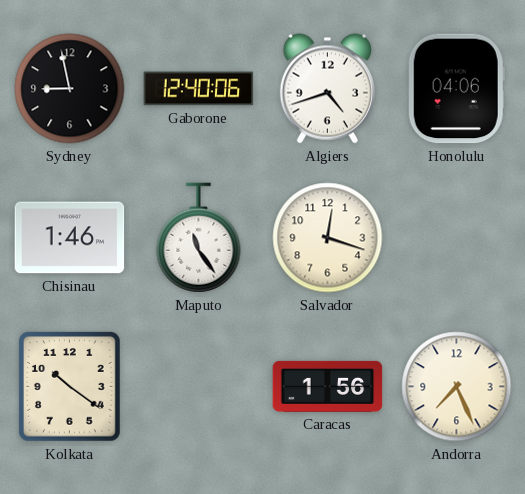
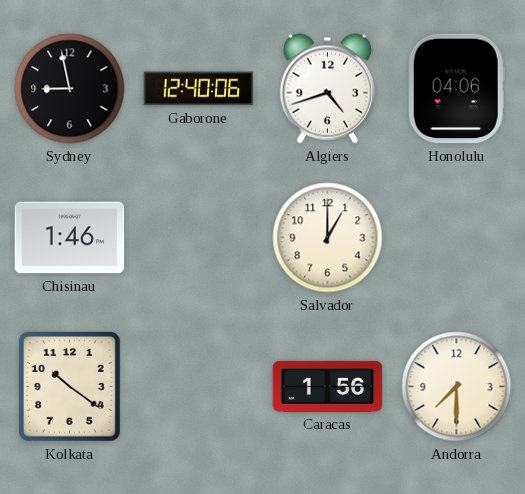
Maputo: 11:24 -> none
Salvador: 12:18 -> 1:00
Andorra: 7:26 -> 7:30
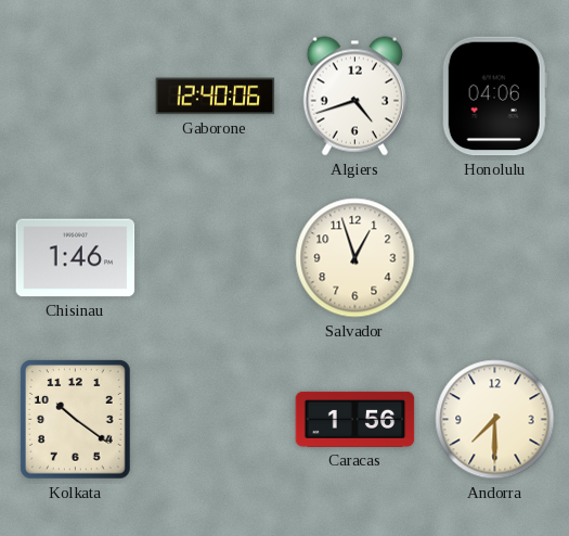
Sydney: 8:58 -> none
Salvador: 1:00 -> 12:57
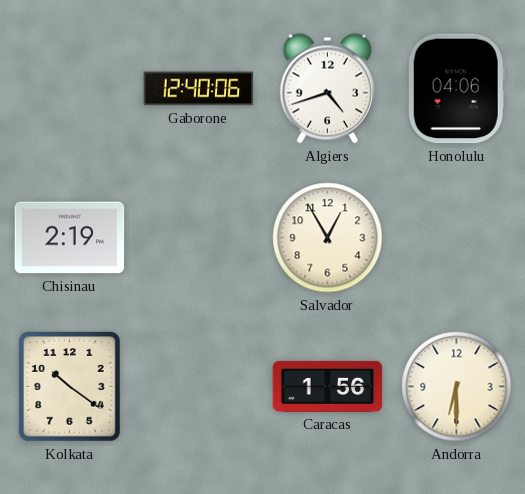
Chisinau: 1:46 -> 2:19
Salvador: 12:57 -> 12:55
Andorra: 7:30 -> 6:30
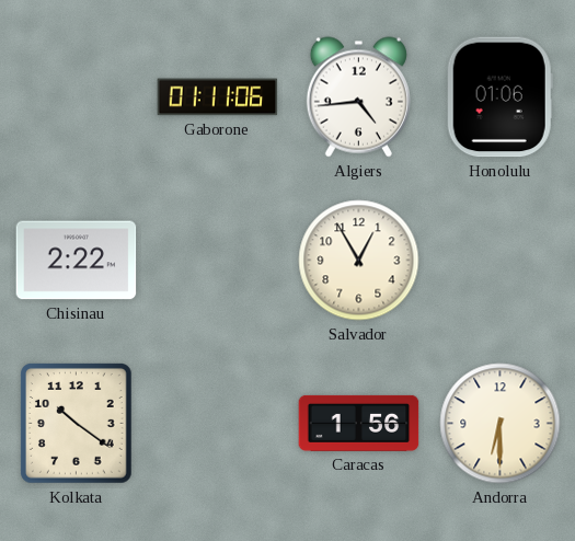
Gaborone: 12:40 -> 01:11
Algiers: 4:42 -> 4:44
Honolulu: 04:06 -> 01:06
Chisinau: 2:19 -> 2:22
